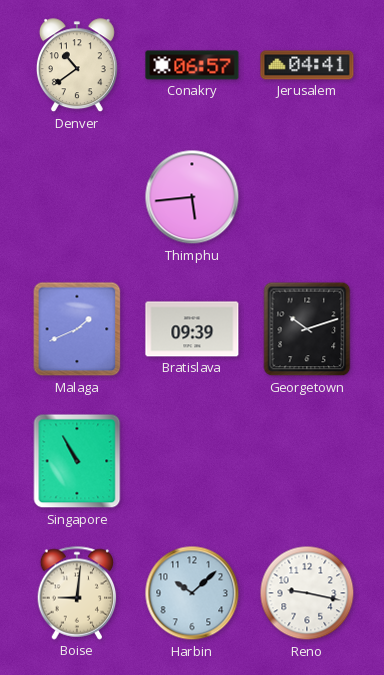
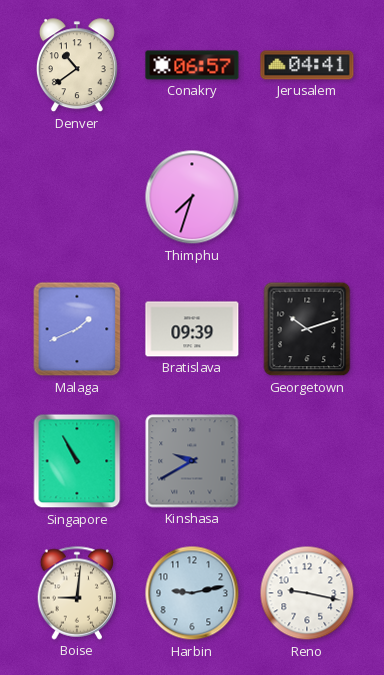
Thimphu: 5:44 -> 7:33
Kinshasa: none -> 9:40
Harbin: 10:08 -> 9:13
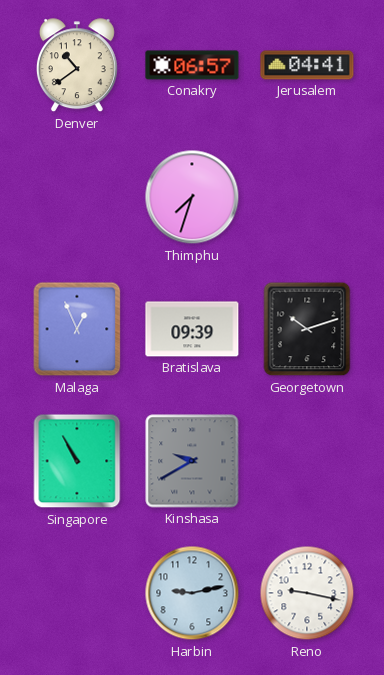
Malaga: 1:41 -> 12:56
Boise: 9:01 -> none
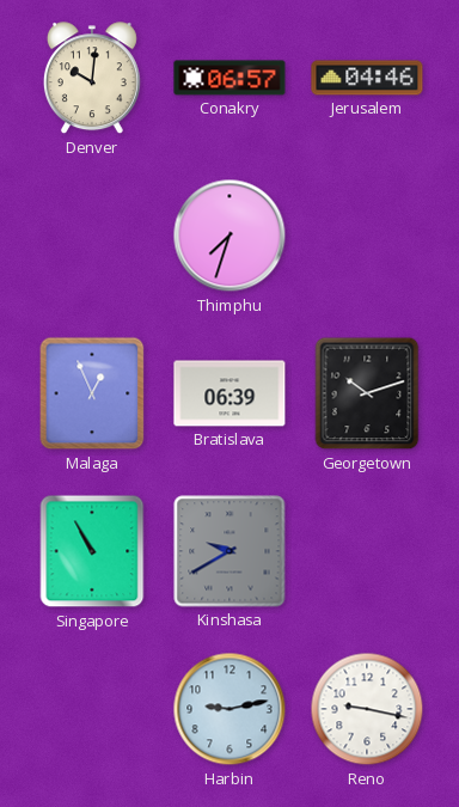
Denver: 10:39 -> 10:01
Jerusalem: 04:41 -> 04:46
Bratislava: 09:39 -> 06:39
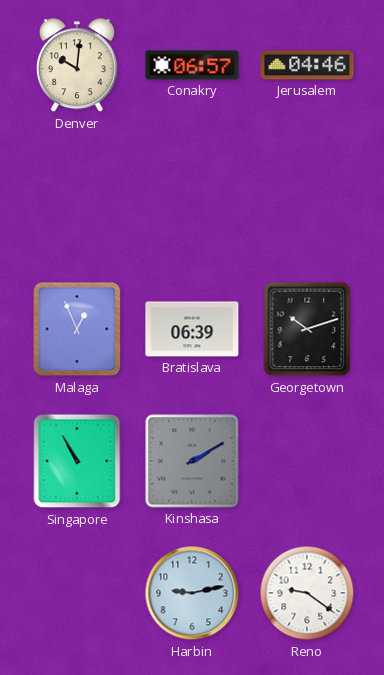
Thimphu: 7:33 -> none
Kinshasa: 9:40 -> 2:10
Reno: 9:17 -> 9:21
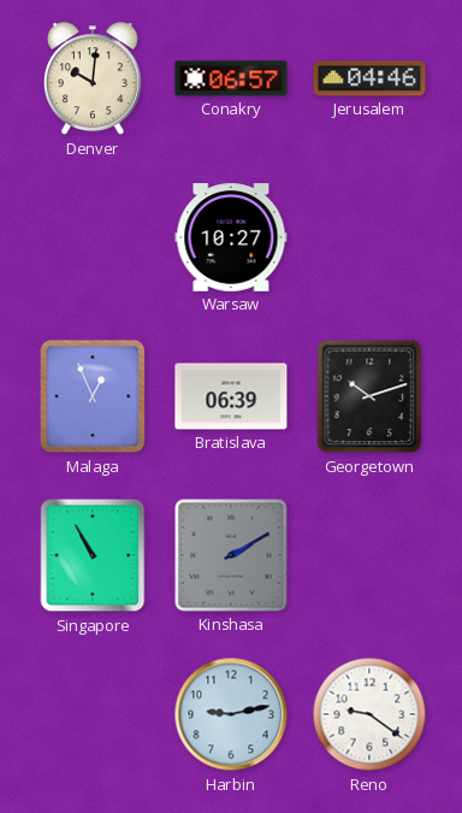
Warsaw: none -> 10:27
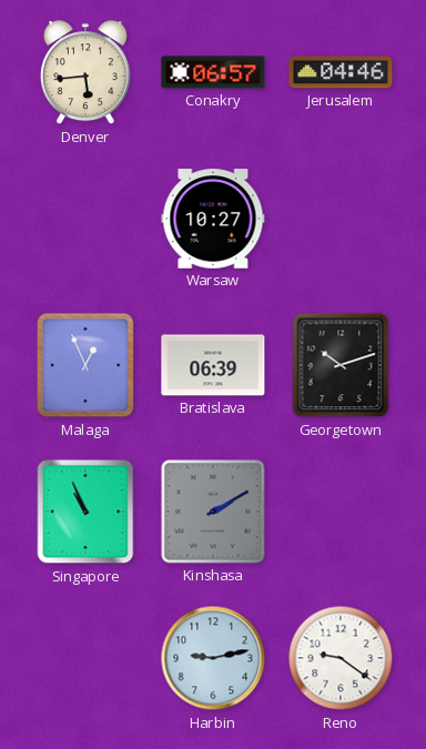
Denver: 10:01 -> 5:44
Singapore: 10:55 -> 10:56
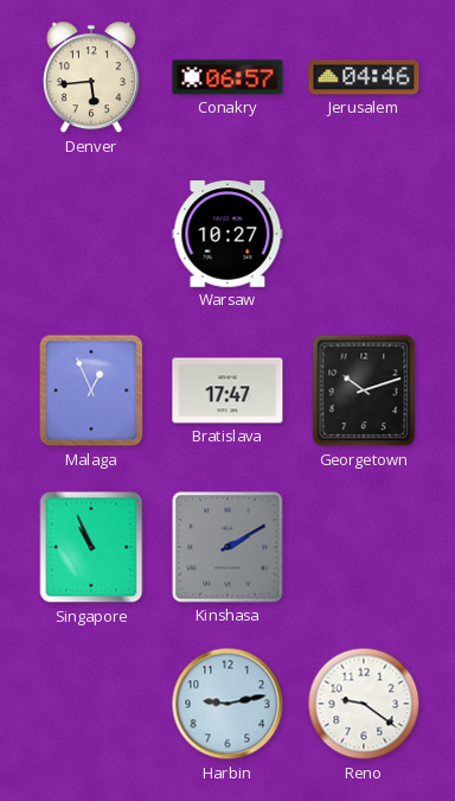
Bratislava: 06:39 -> 17:47
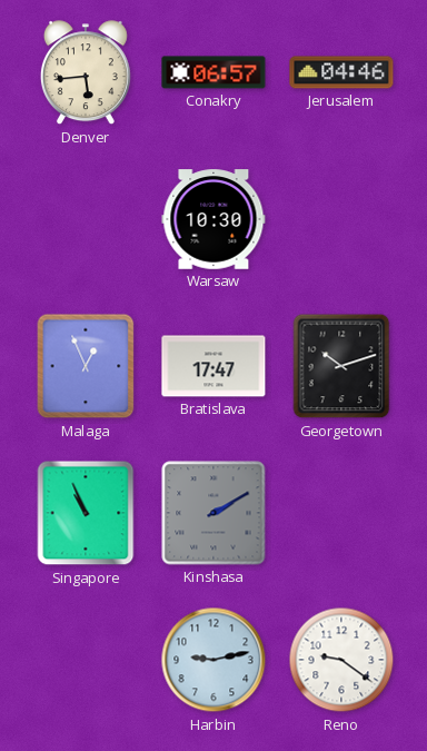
Warsaw: 10:27 -> 10:30
